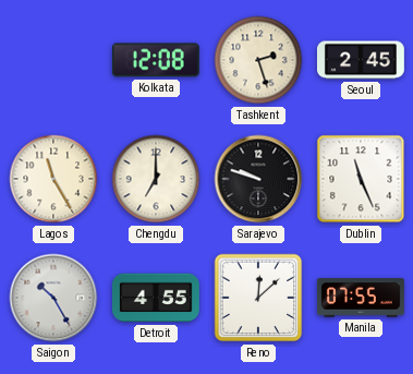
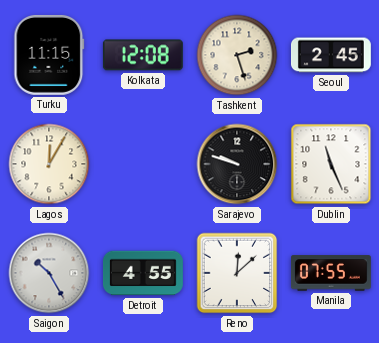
Turku: none -> 11:15
Lagos: 11:25 -> 12:05
Chengdu: 7:00 -> none
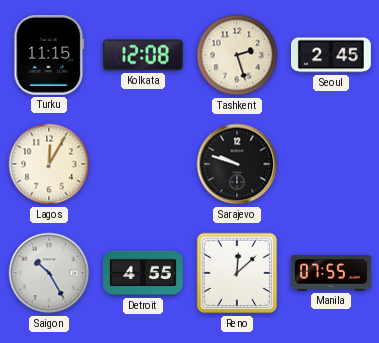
Dublin: 11:26 -> none
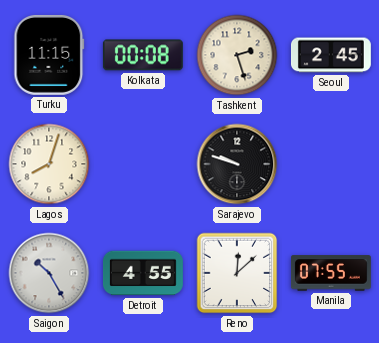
Kolkata: 12:08 -> 00:08
Lagos: 12:05 -> 8:03
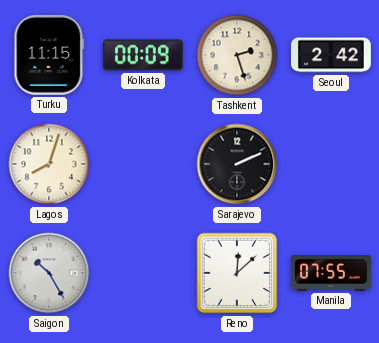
Kolkata: 00:08 -> 00:09
Seoul: 2:45 -> 2:42
Sarajevo: 9:48 -> 2:11
Detroit: 4:55 -> none
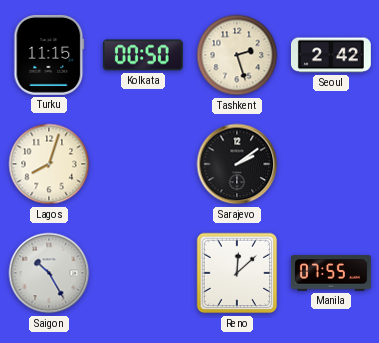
Kolkata: 00:09 -> 00:50
Sarajevo: 2:11 -> 2:09
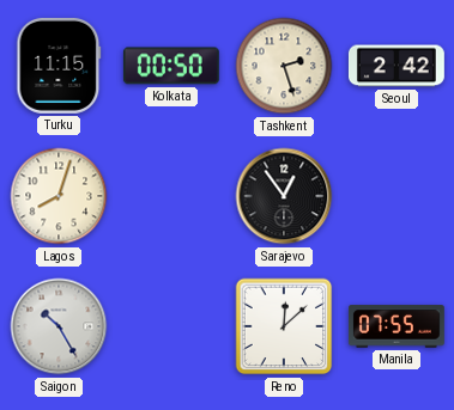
Sarajevo: 2:09 -> 12:54
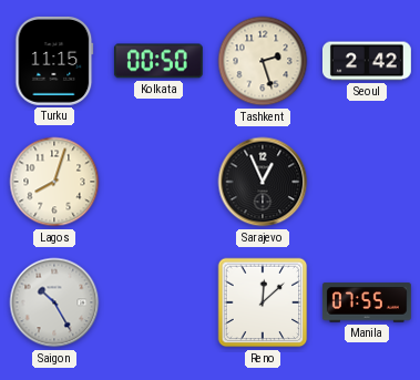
Sarajevo: 12:54 -> 12:56
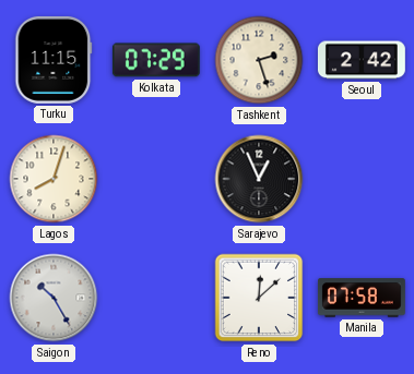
Kolkata: 00:50 -> 07:29
Manila: 07:55 -> 07:58
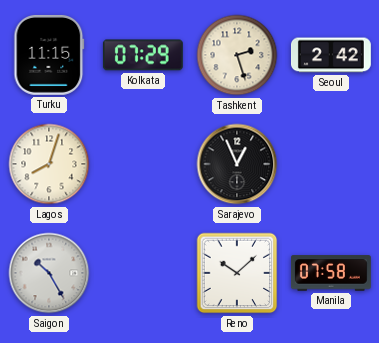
Reno: 12:08 -> 10:08
